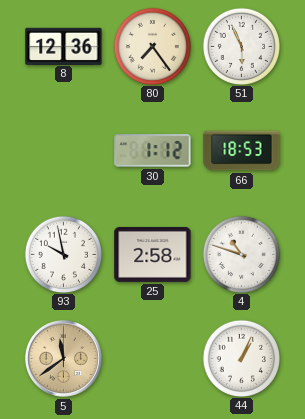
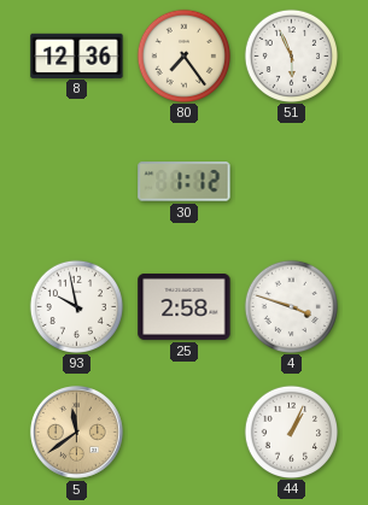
66: 18:53 -> none
4: 10:48 -> 3:48
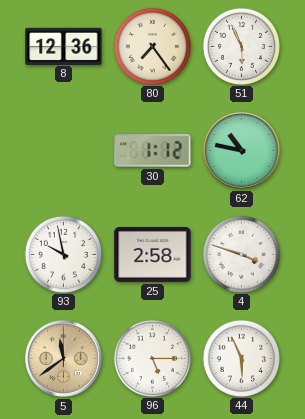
62: none -> 10:47
96: none -> 5:15
44: 1:04 -> 5:56
